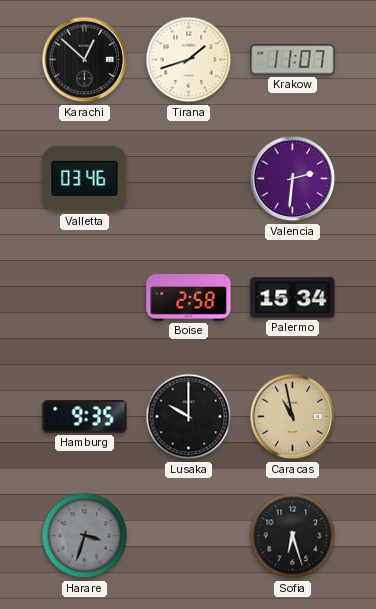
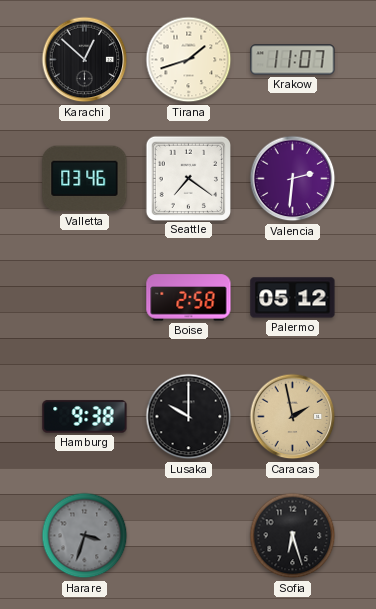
Seattle: none -> 7:21
Palermo: 15:34 -> 05:12
Hamburg: 9:35 -> 9:38
Caracas: 10:58 -> 1:58
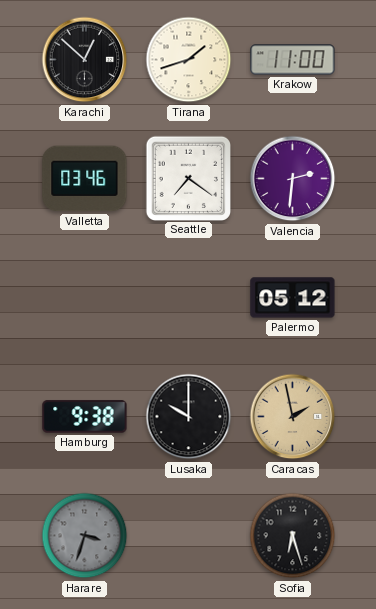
Krakow: 11:07 -> 11:00
Boise: 2:58 -> none
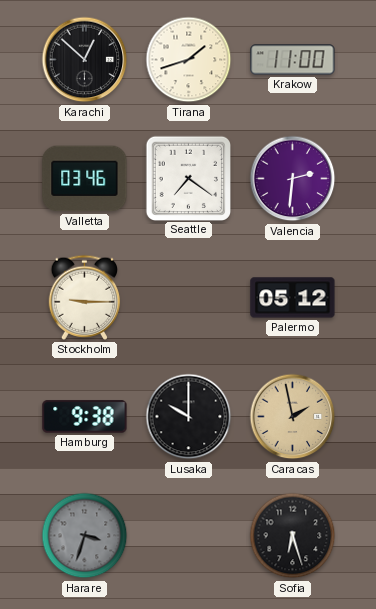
Stockholm: none -> 9:15
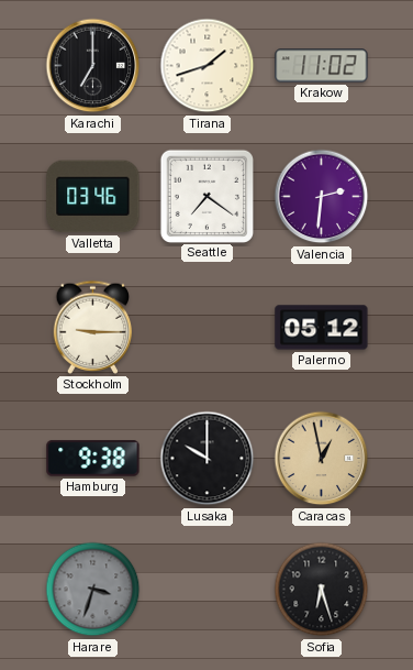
Karachi: 12:52 -> 7:00
Krakow: 11:00 -> 11:02
Caracas: 1:58 -> 12:58
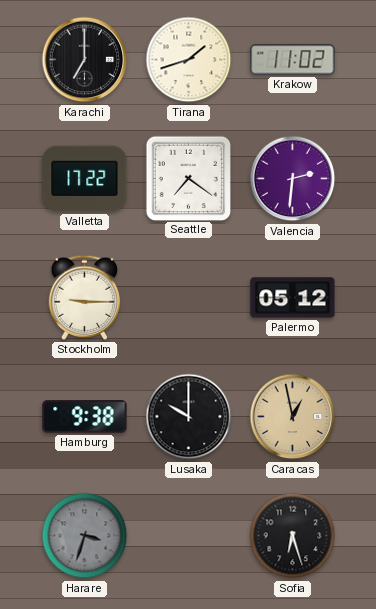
Valletta: 03:46 -> 17:22
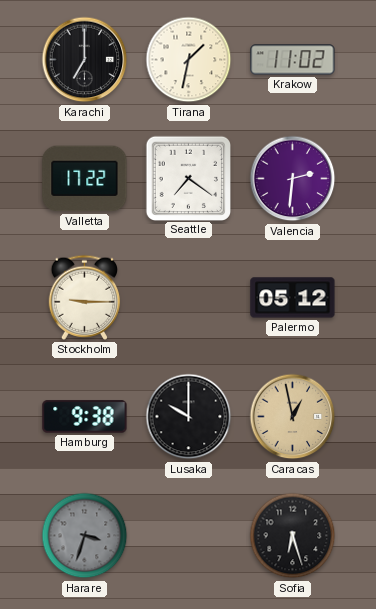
Tirana: 1:42 -> 1:32
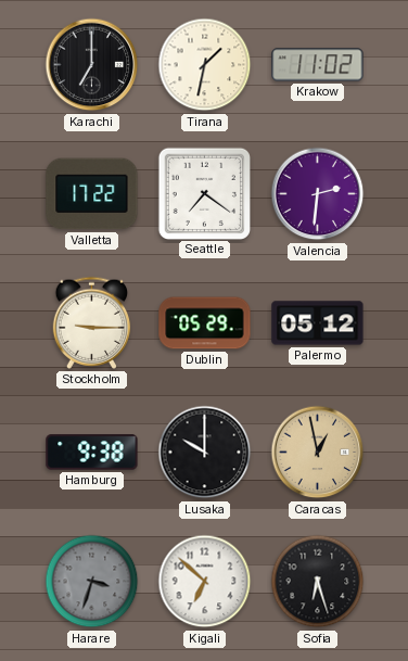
Dublin: none -> 05:29
Kigali: none -> 6:52
